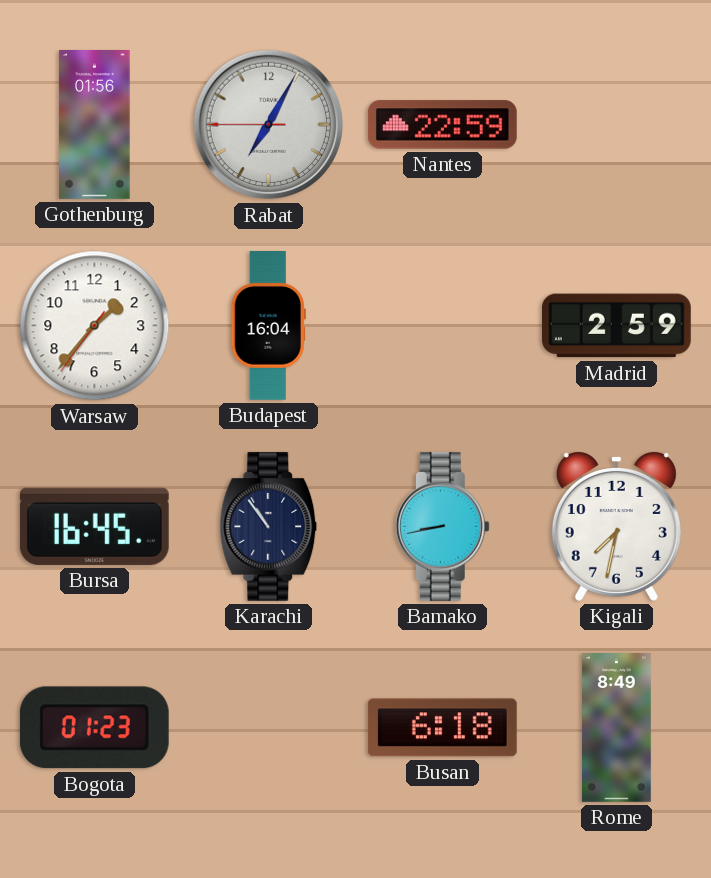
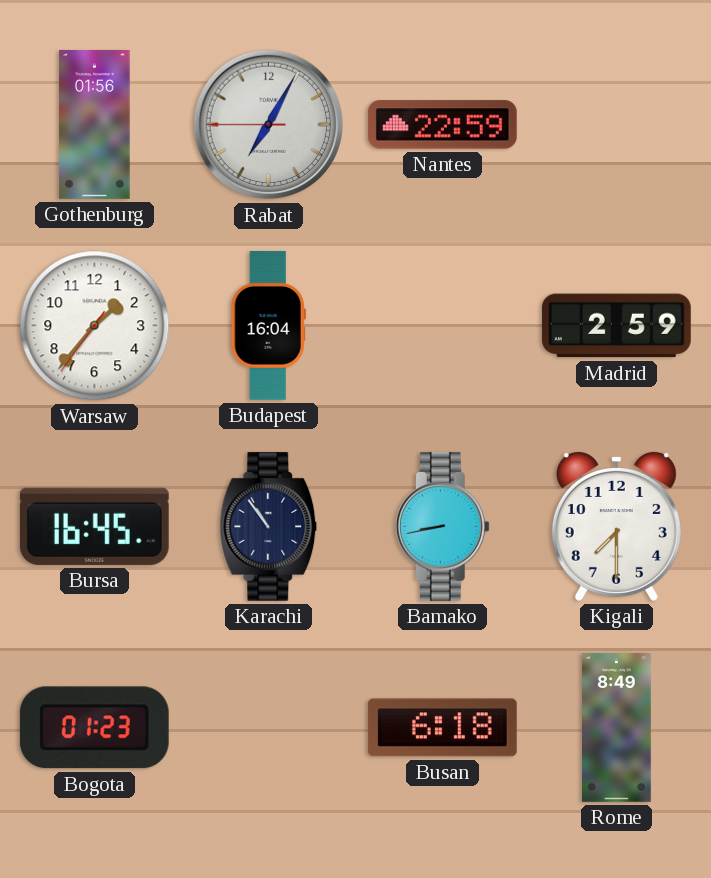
Kigali: 7:32 -> 7:30
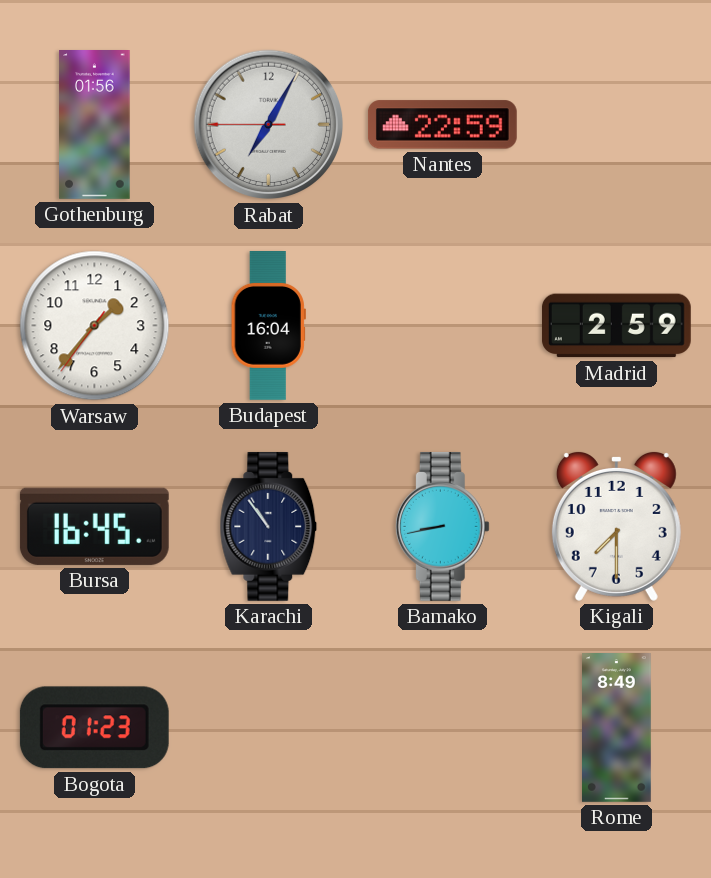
Busan: 6:18 -> none
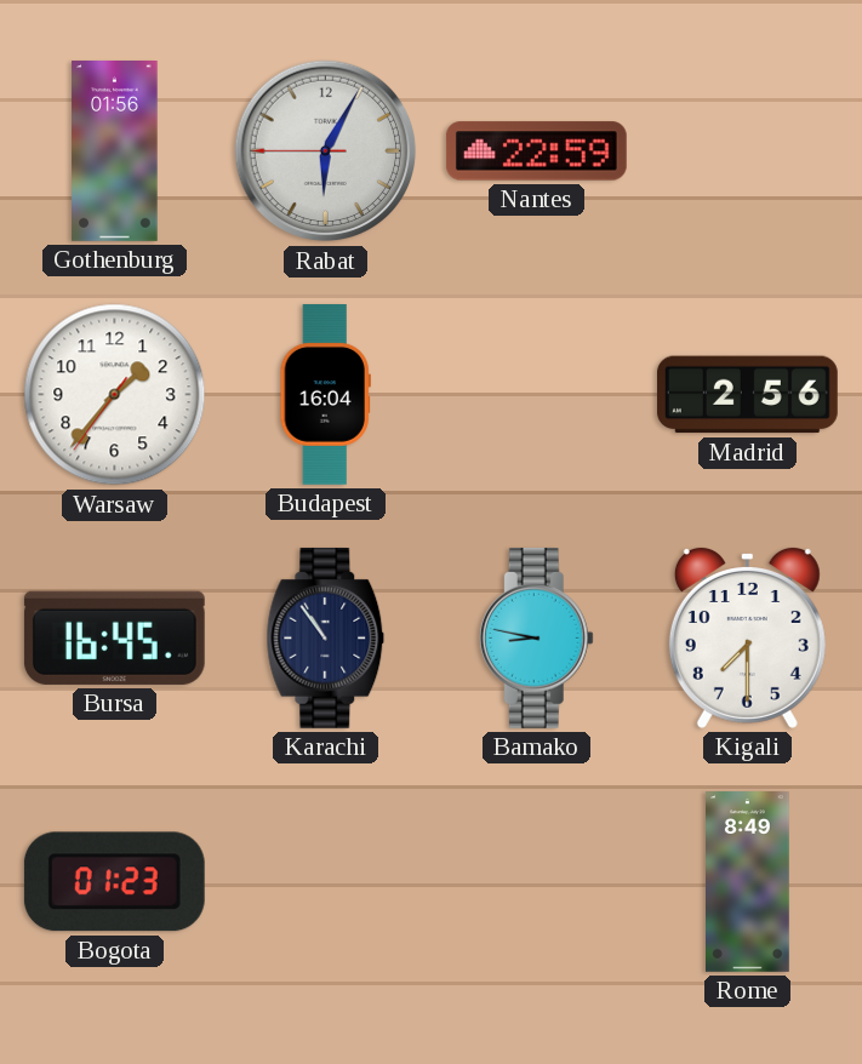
Rabat: 7:04 -> 6:04
Madrid: 2:59 -> 2:56
Bamako: 8:43 -> 8:47
